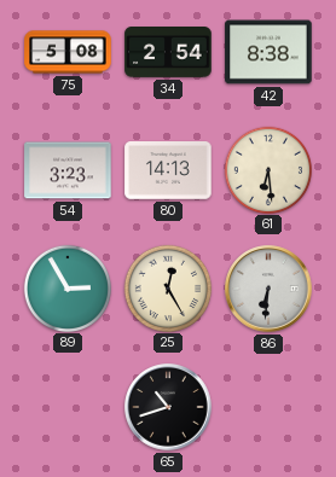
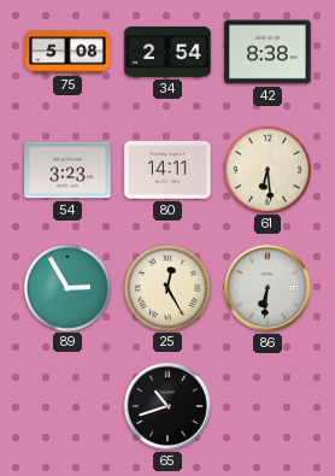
80: 14:13 -> 14:11
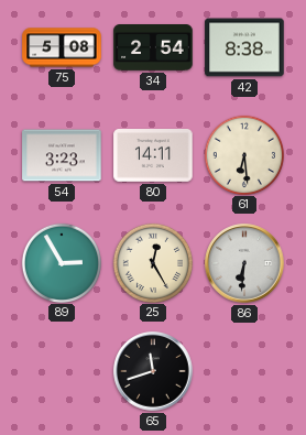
65: 10:42 -> 11:42
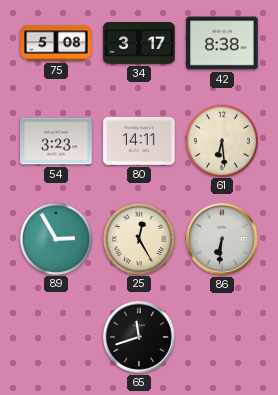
34: 2:54 -> 3:17
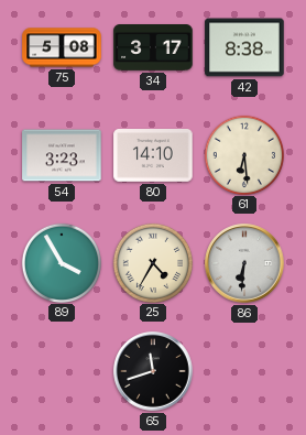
80: 14:11 -> 14:10
89: 2:55 -> 3:55
25: 12:25 -> 4:35
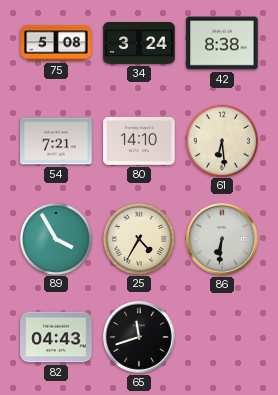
34: 3:17 -> 3:24
54: 3:23 -> 7:21
82: none -> 04:43
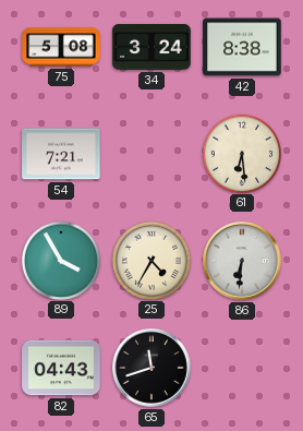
80: 14:10 -> none
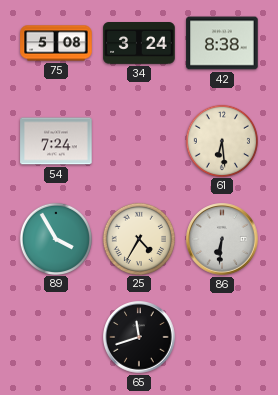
54: 7:21 -> 7:24
82: 04:43 -> none
